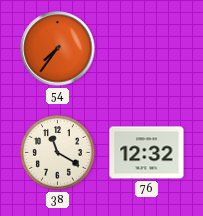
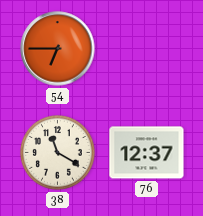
54: 7:36 -> 6:45
76: 12:32 -> 12:37
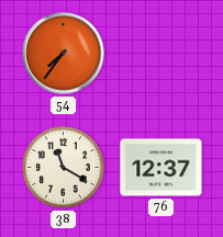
54: 6:45 -> 7:36
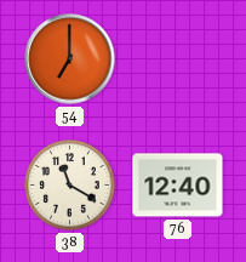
54: 7:36 -> 7:00
76: 12:37 -> 12:40
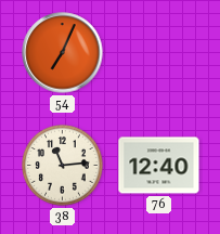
54: 7:00 -> 7:04
38: 11:20 -> 11:14
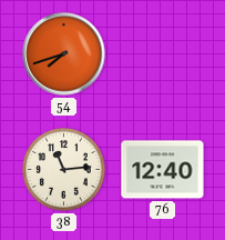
54: 7:04 -> 7:42
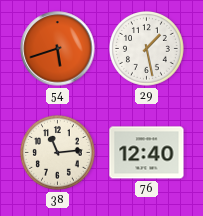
54: 7:42 -> 5:42
29: none -> 1:28
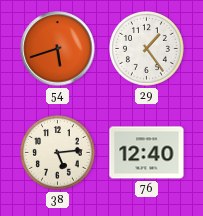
29: 1:28 -> 1:24
38: 11:14 -> 5:14
